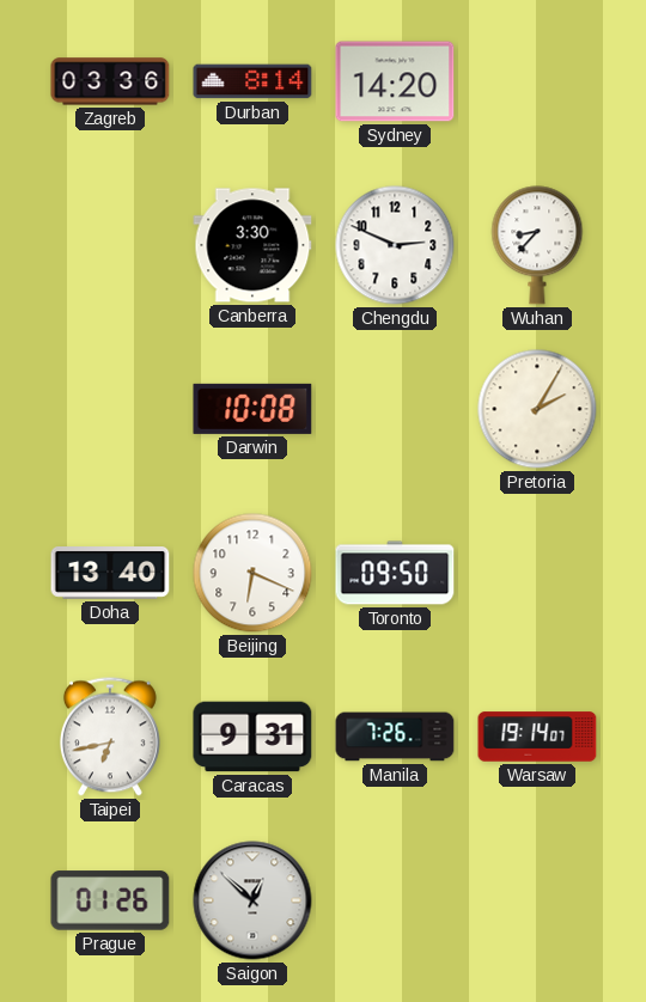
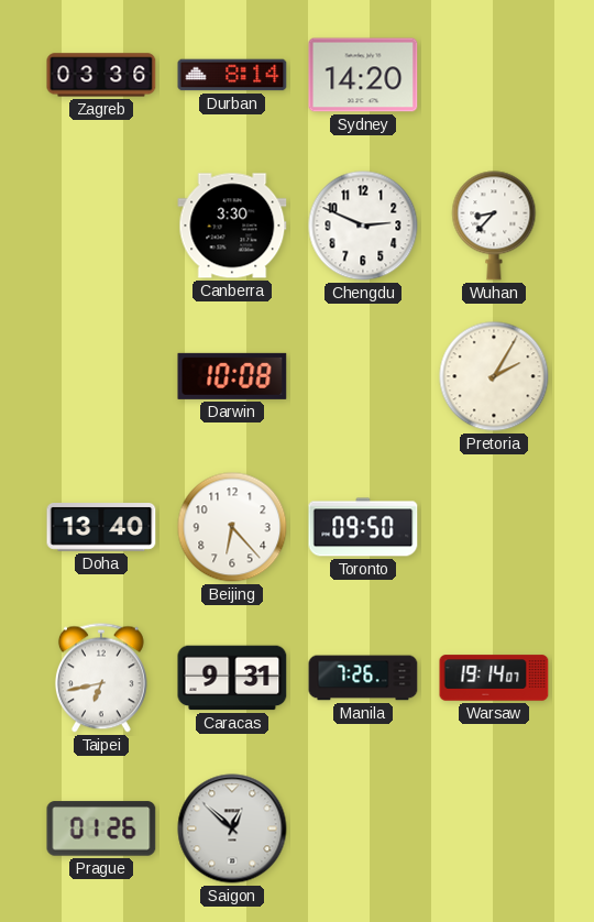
Beijing: 6:19 -> 6:23
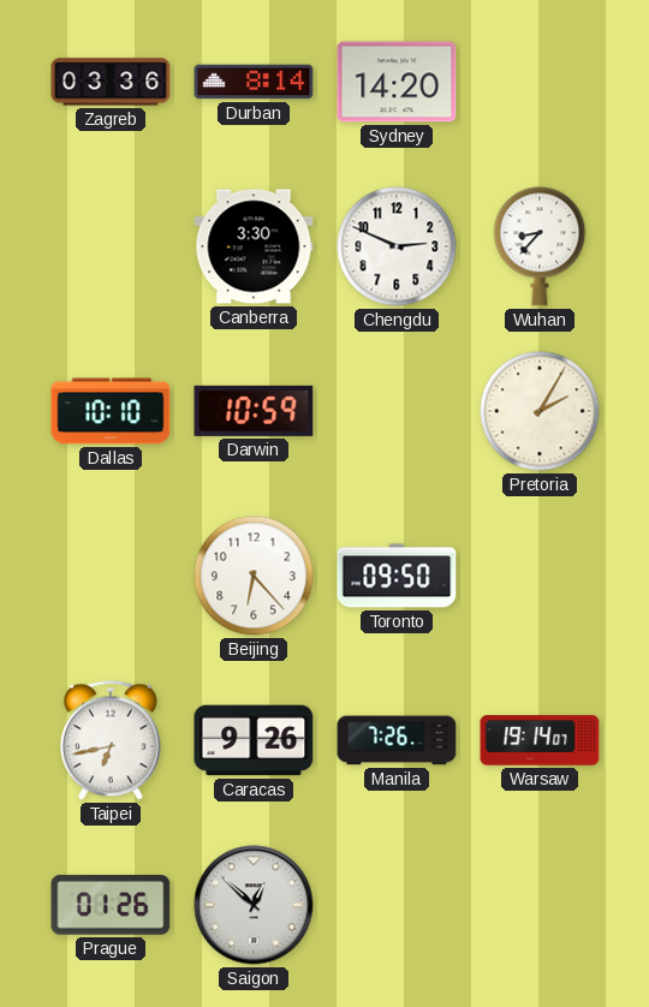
Dallas: none -> 10:10
Darwin: 10:08 -> 10:59
Doha: 13:40 -> none
Caracas: 9:31 -> 9:26
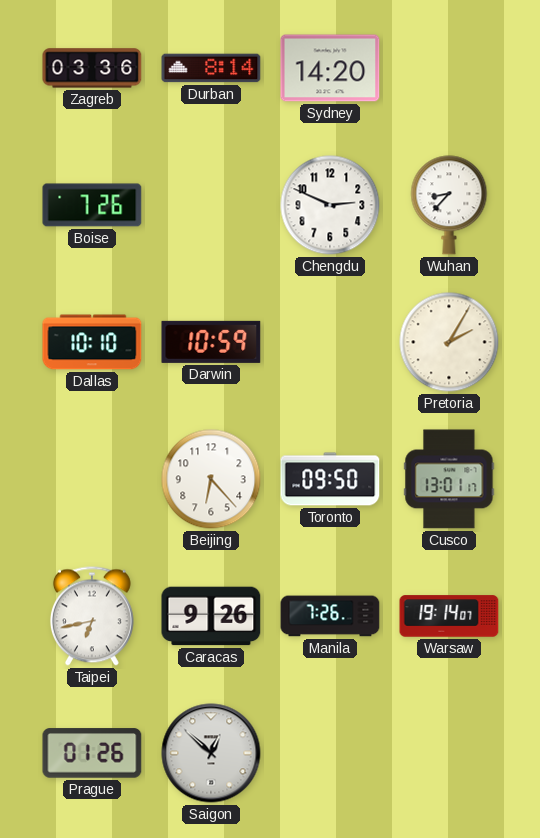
Boise: none -> 7:26
Canberra: 3:30 -> none
Cusco: none -> 13:01
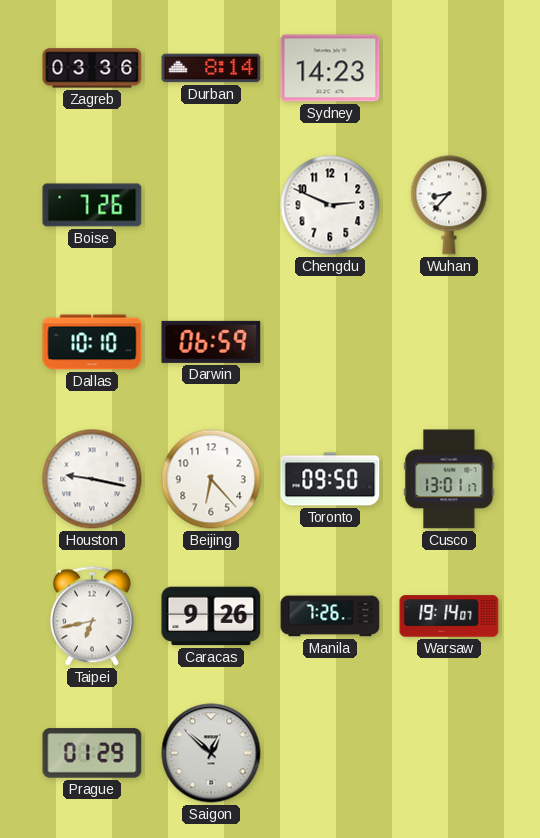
Sydney: 14:20 -> 14:23
Darwin: 10:59 -> 06:59
Pretoria: 2:05 -> none
Houston: none -> 9:17
Prague: 01:26 -> 01:29
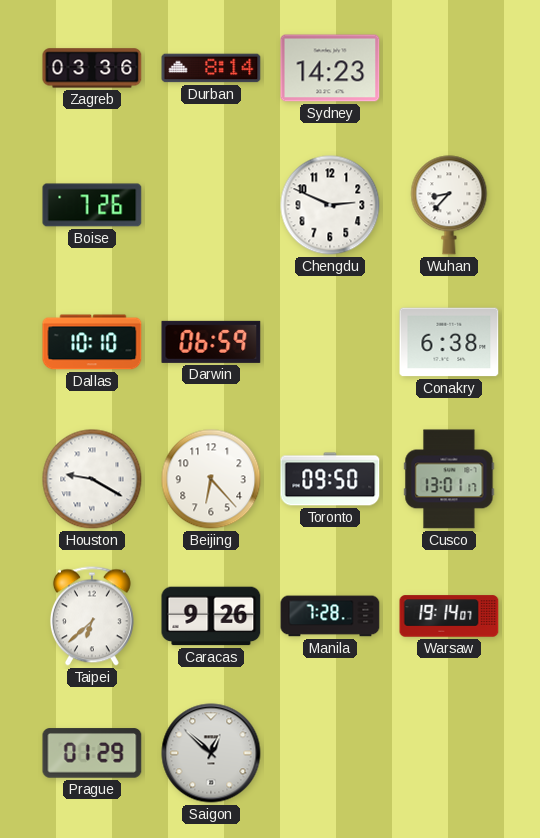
Conakry: none -> 6:38
Houston: 9:17 -> 9:20
Taipei: 6:43 -> 6:38
Manila: 7:26 -> 7:28
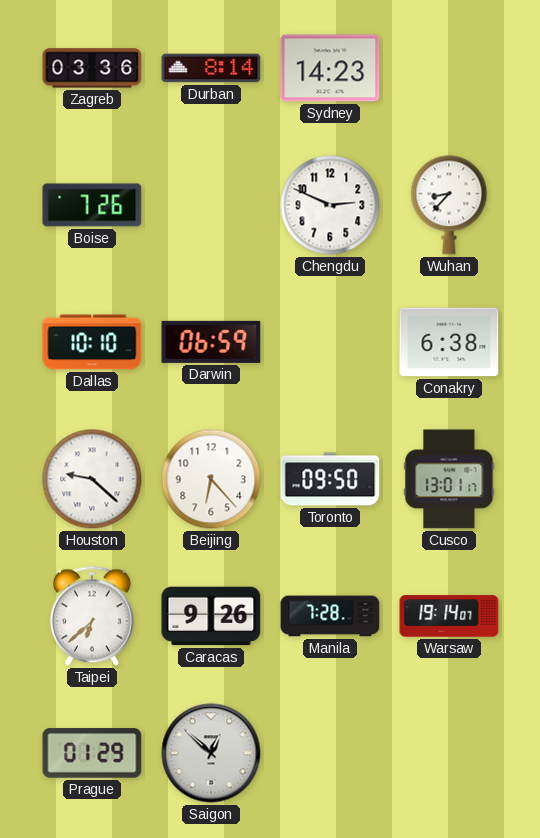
Houston: 9:20 -> 9:22
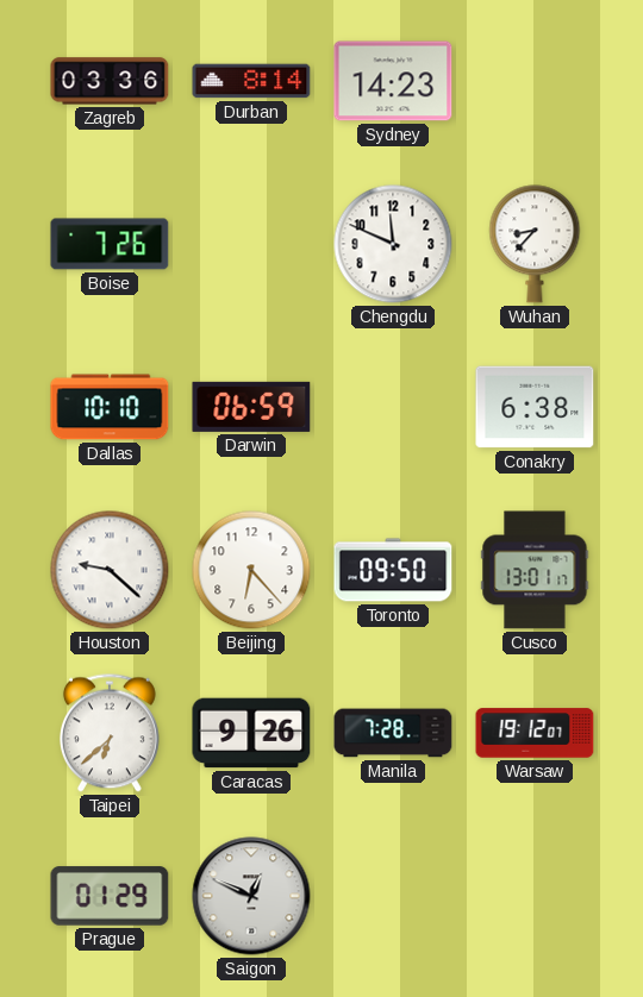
Chengdu: 2:49 -> 11:49
Warsaw: 19:14 -> 19:12
Saigon: 12:52 -> 12:49
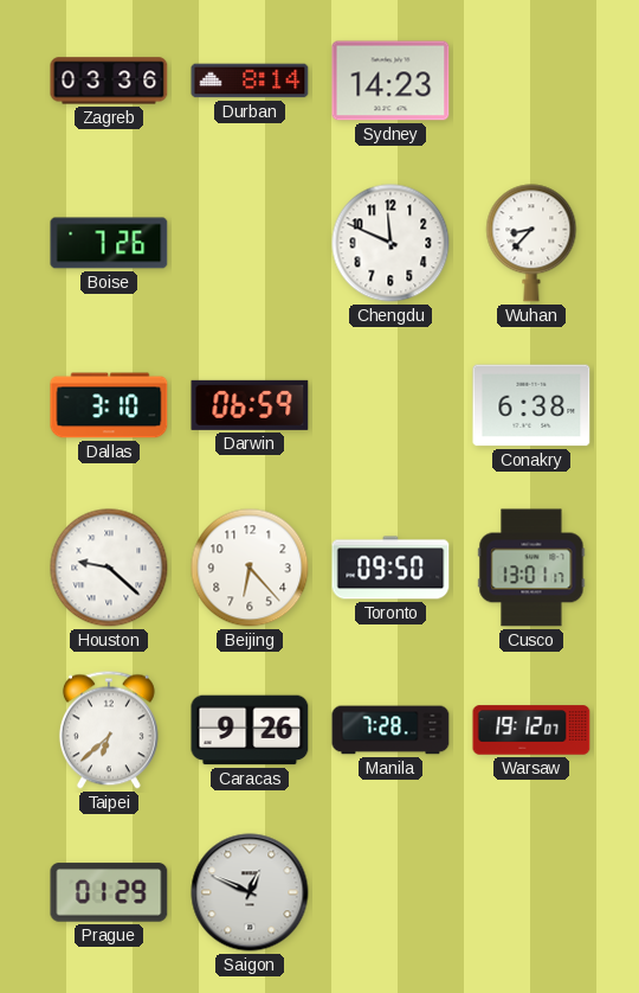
Dallas: 10:10 -> 3:10
